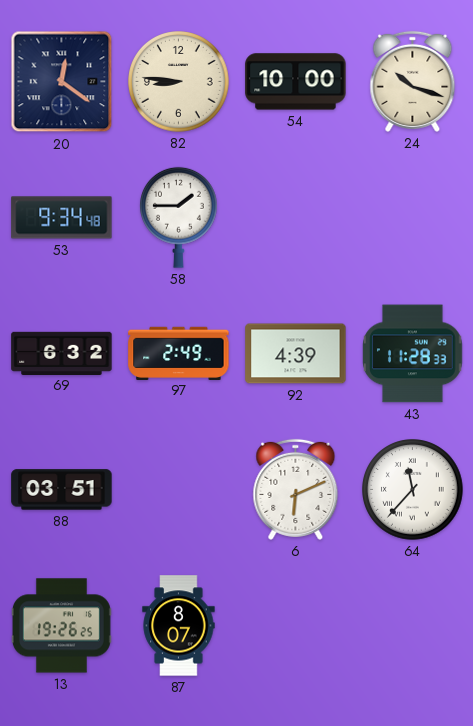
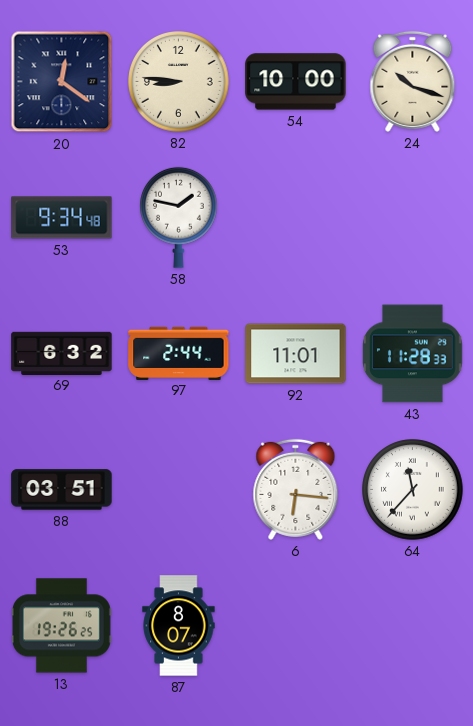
58: 1:45 -> 1:47
97: 2:49 -> 2:44
92: 4:39 -> 11:01
6: 6:11 -> 6:16
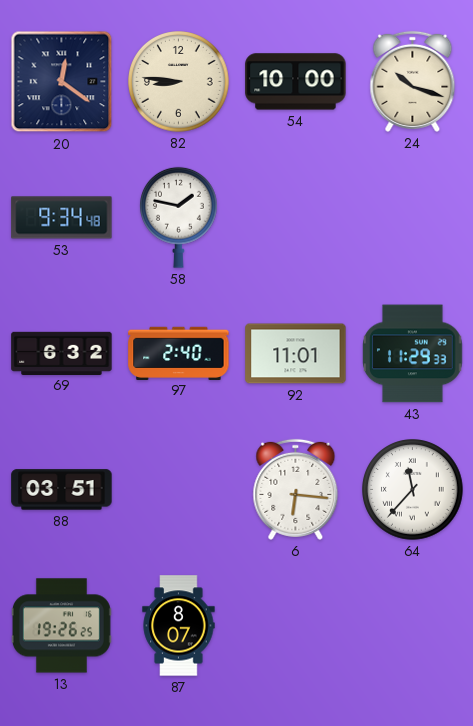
97: 2:44 -> 2:40
43: 11:28 -> 11:29
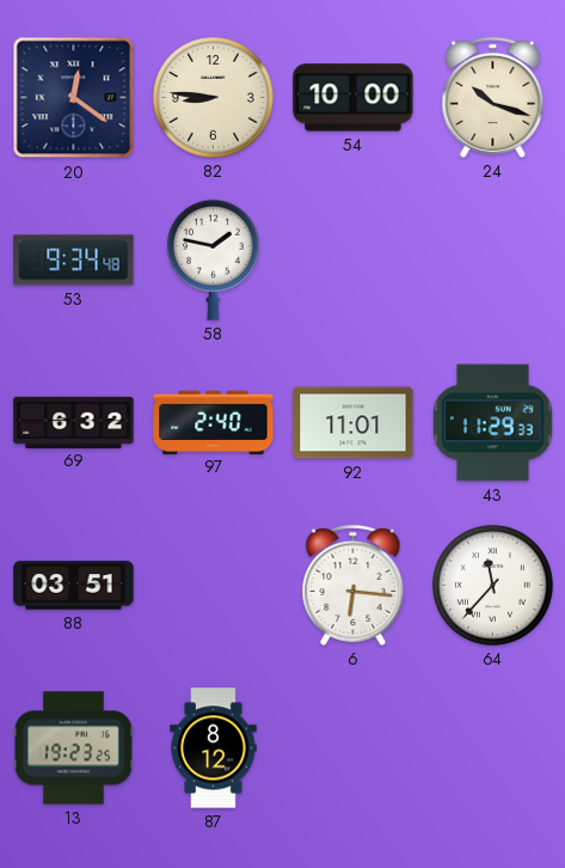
13: 19:26 -> 19:23
87: 8:07 -> 8:12
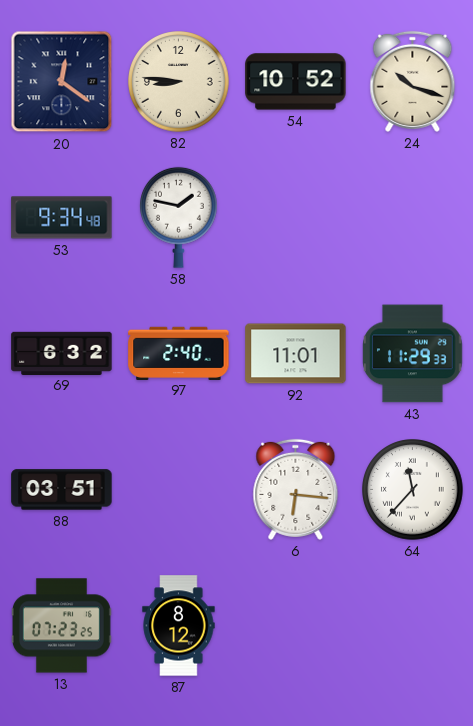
54: 10:00 -> 10:52
13: 19:23 -> 07:23
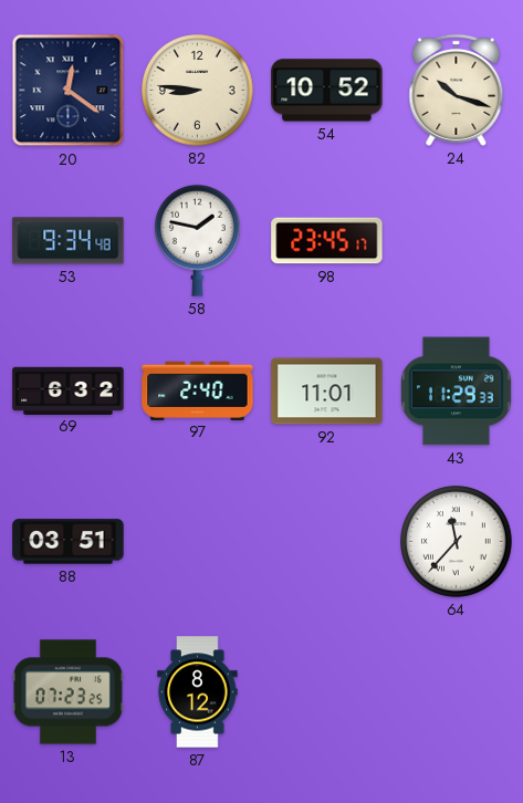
98: none -> 23:45
6: 6:16 -> none
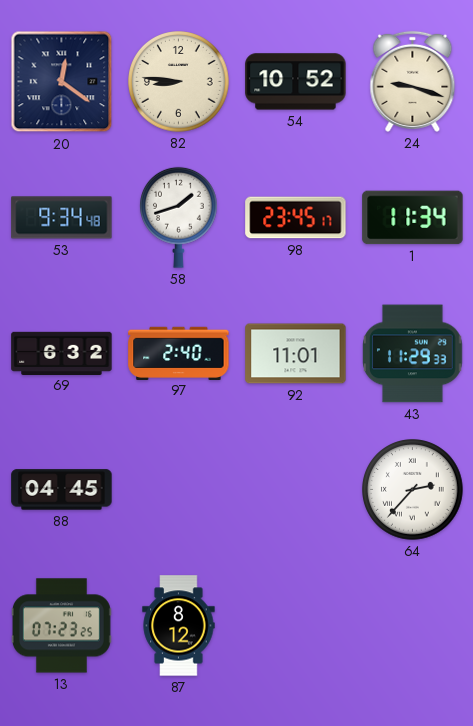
24: 10:18 -> 9:18
58: 1:47 -> 1:42
1: none -> 11:34
88: 03:51 -> 04:45
64: 11:37 -> 2:37
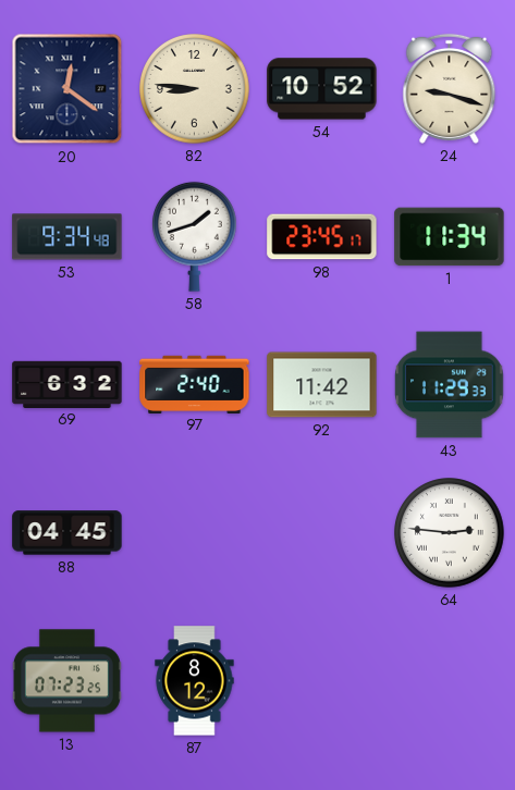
92: 11:01 -> 11:42
64: 2:37 -> 2:46
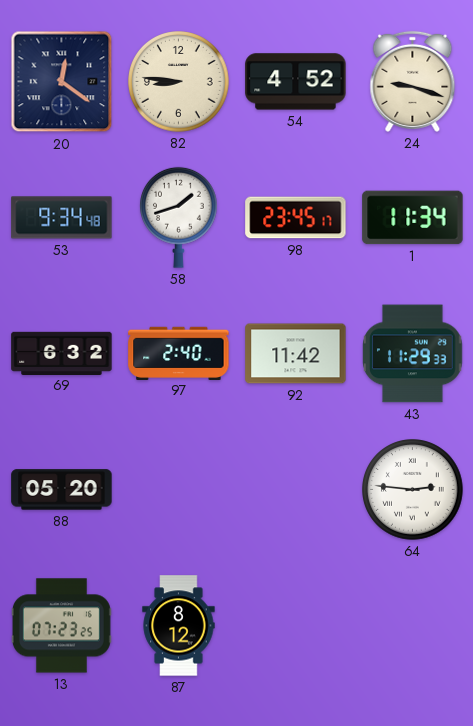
54: 10:52 -> 4:52
88: 04:45 -> 05:20
